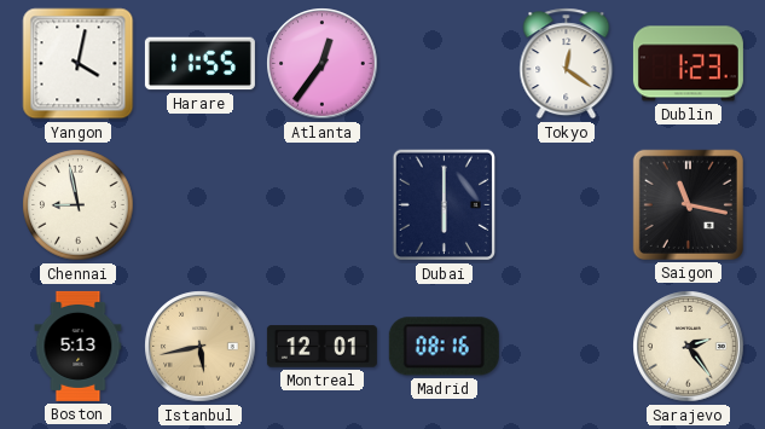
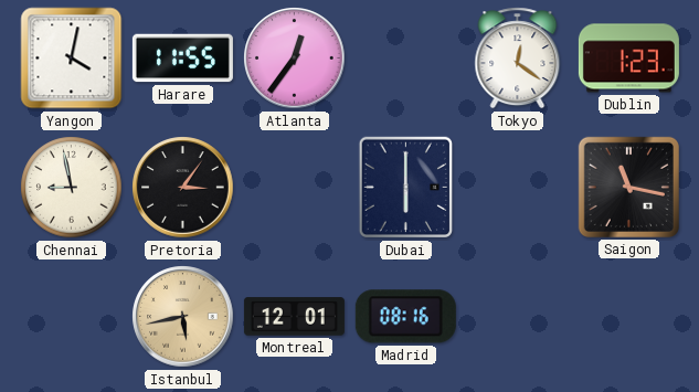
Pretoria: none -> 3:06
Boston: 5:13 -> none
Sarajevo: 2:24 -> none
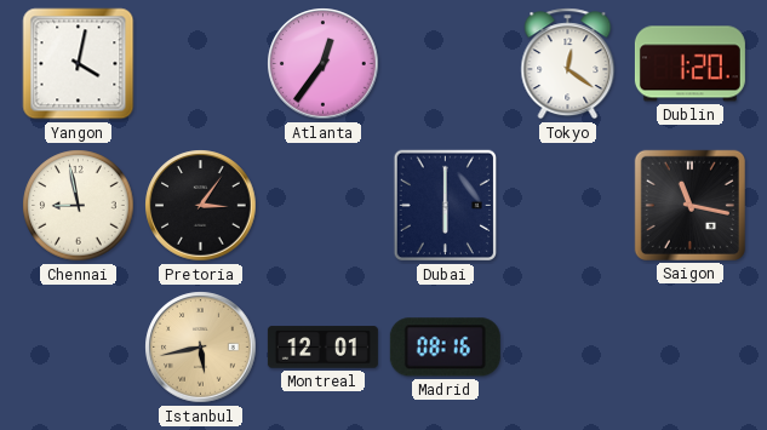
Harare: 11:55 -> none
Dublin: 1:23 -> 1:20
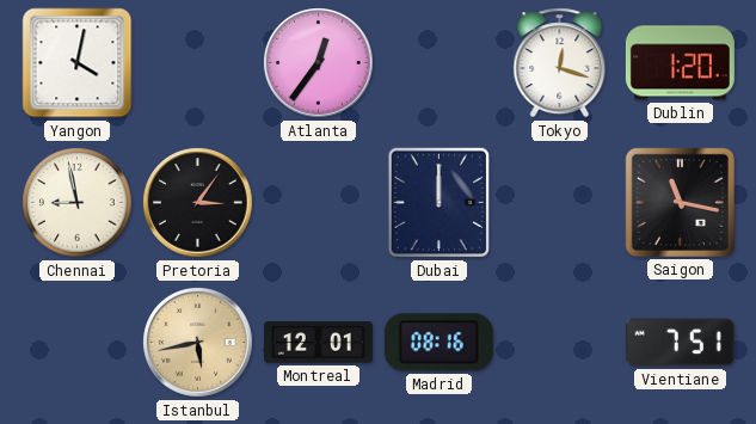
Tokyo: 12:21 -> 12:18
Dubai: 6:00 -> 12:00
Vientiane: none -> 7:51
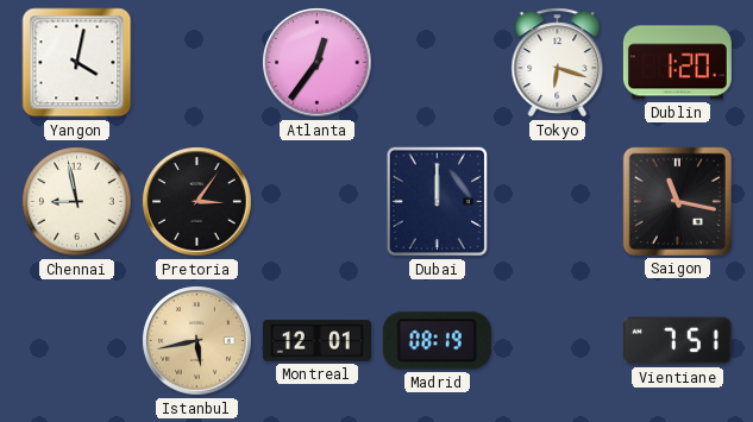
Tokyo: 12:18 -> 6:18
Madrid: 08:16 -> 08:19
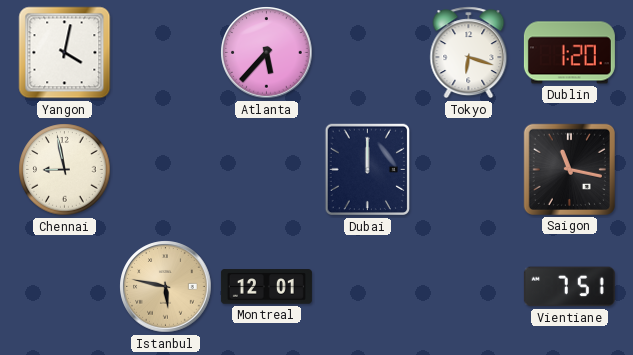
Atlanta: 12:36 -> 5:37
Pretoria: 3:06 -> none
Istanbul: 5:43 -> 5:47
Madrid: 08:19 -> none
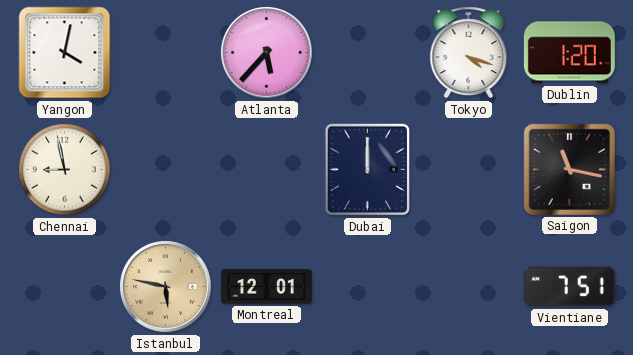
Tokyo: 6:18 -> 4:18
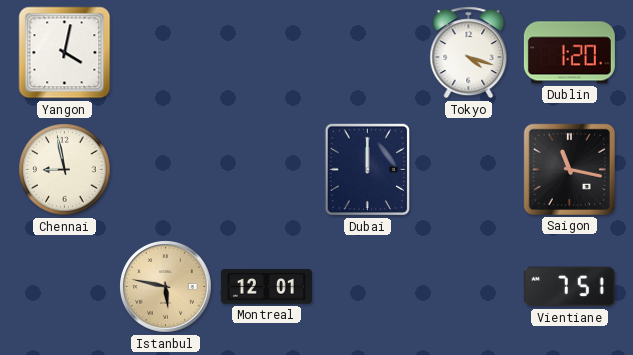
Atlanta: 5:37 -> none
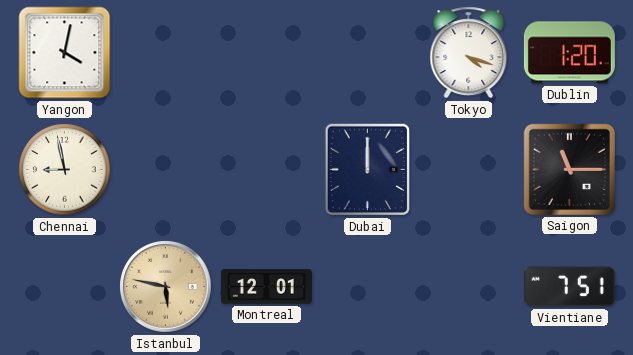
Saigon: 11:17 -> 11:15
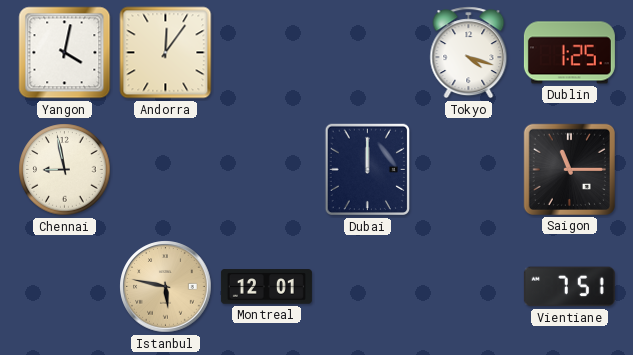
Andorra: none -> 12:06
Dublin: 1:20 -> 1:25
